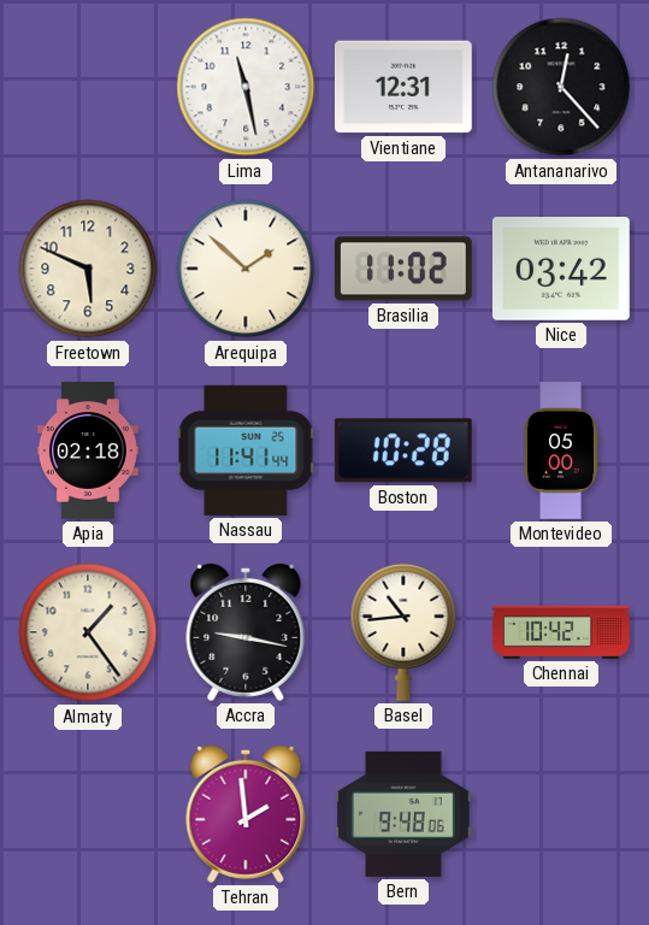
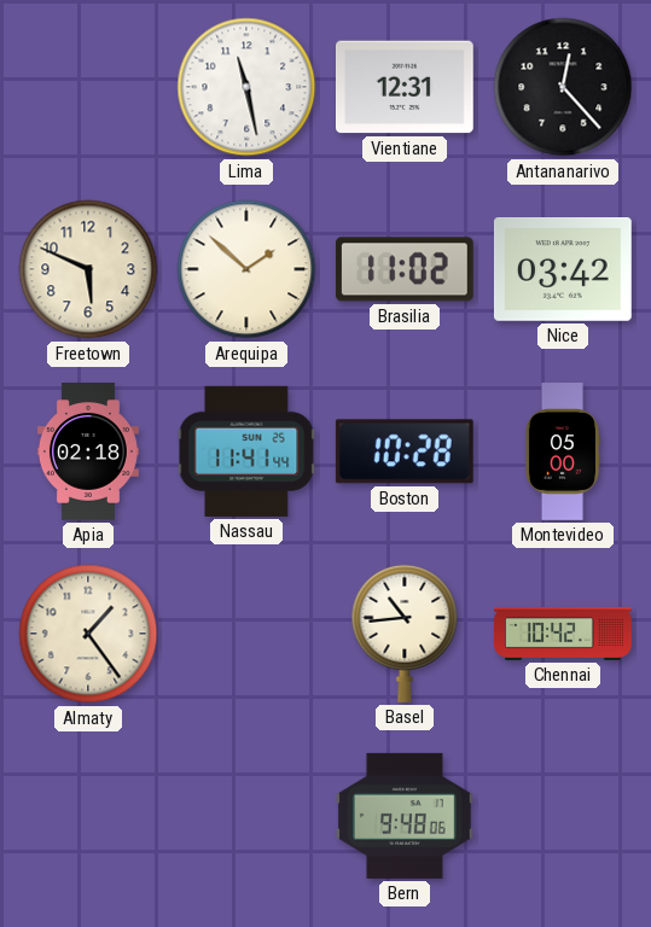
Accra: 9:17 -> none
Tehran: 1:59 -> none
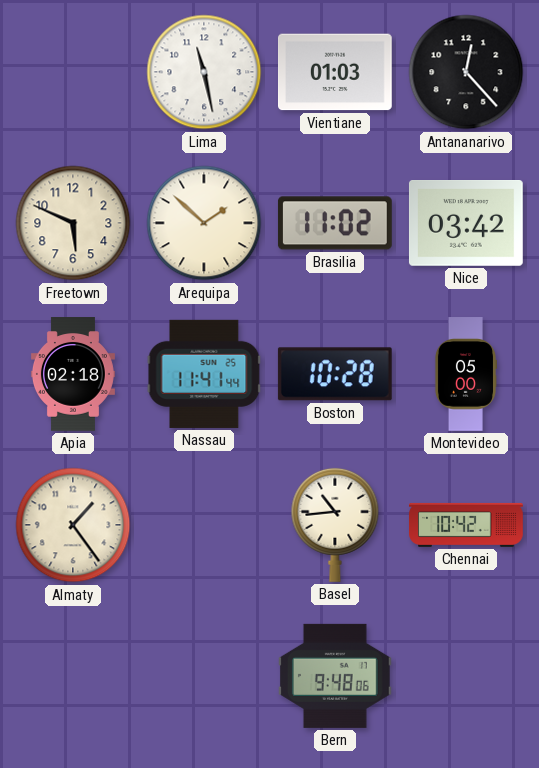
Vientiane: 12:31 -> 01:03
